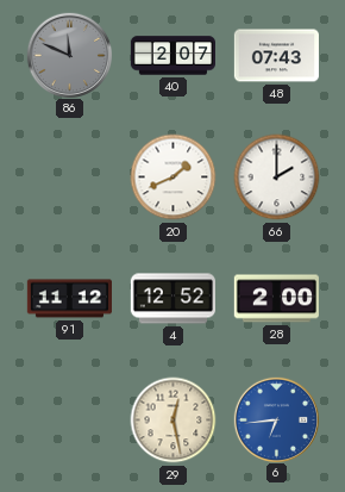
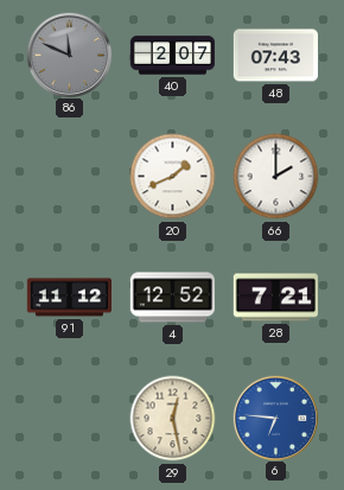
28: 2:00 -> 7:21
6: 6:44 -> 6:46
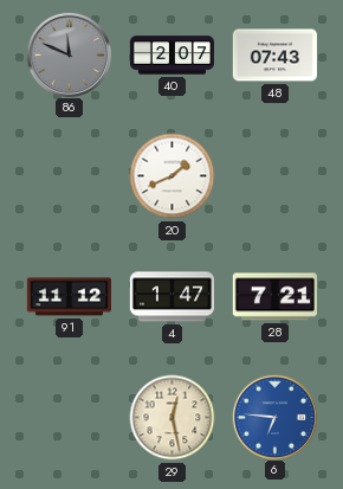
66: 2:00 -> none
4: 12:52 -> 1:47
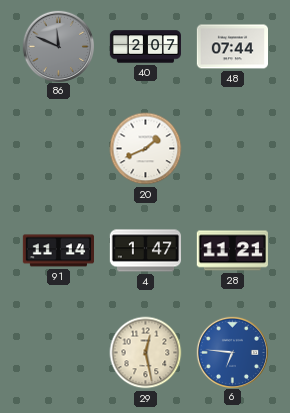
48: 07:43 -> 07:44
91: 11:12 -> 11:14
28: 7:21 -> 11:21
